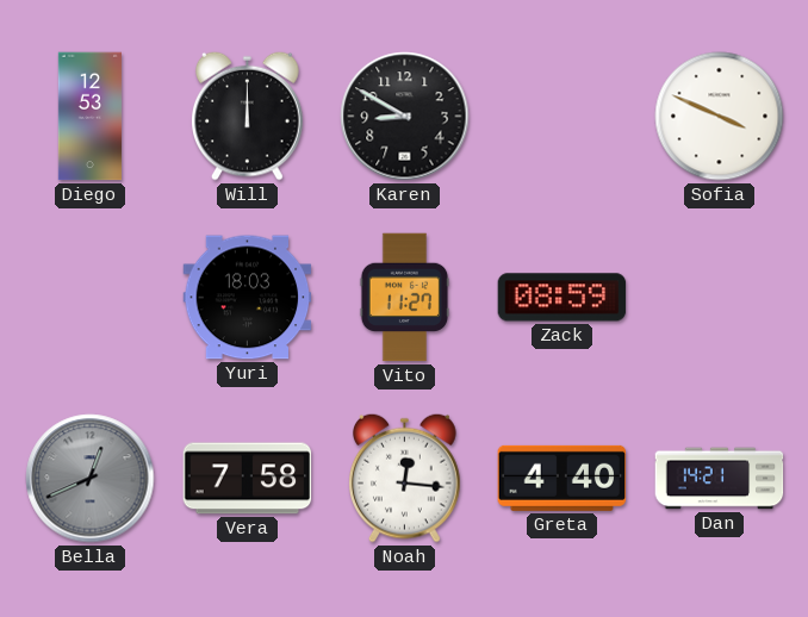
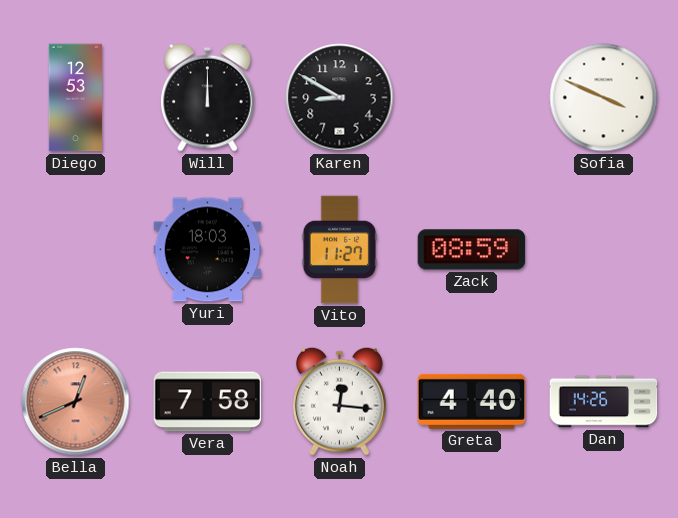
Bella dial: grey -> salmon
Dan: 14:21 -> 14:26
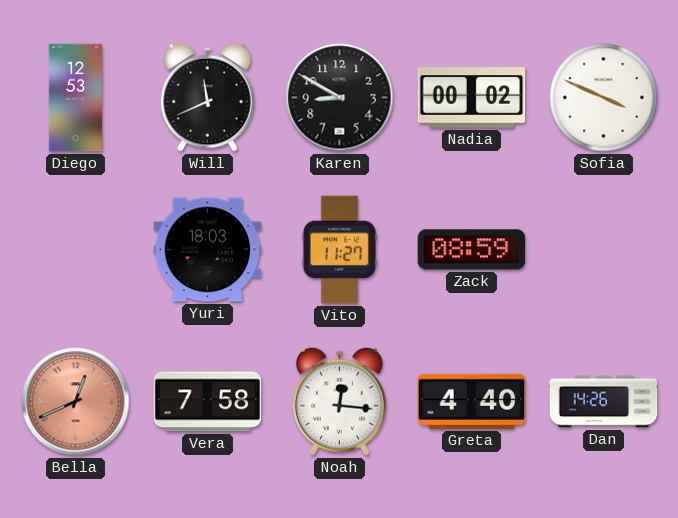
Will: 12:00 -> 11:41
Nadia: none -> 00:02
